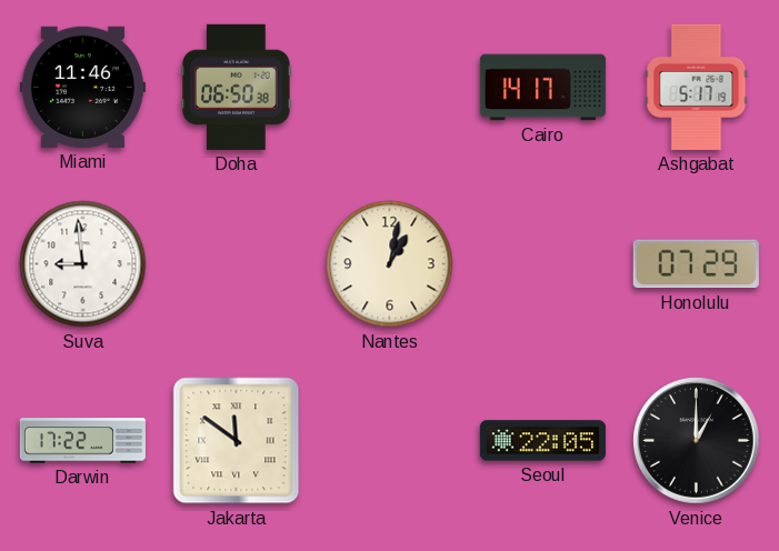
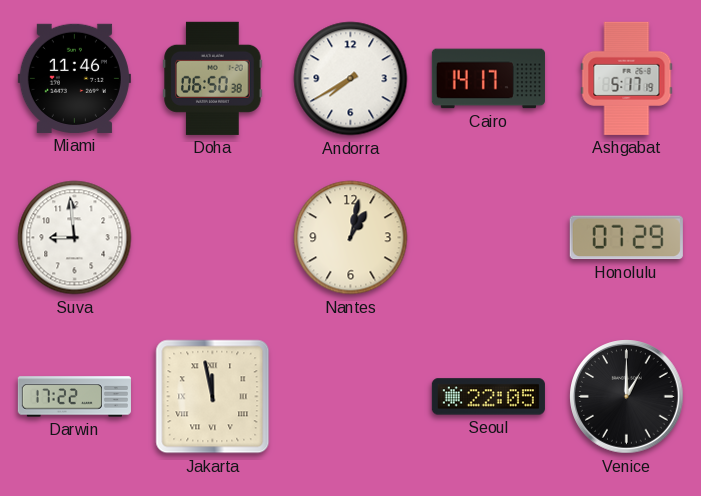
Andorra: none -> 7:40
Jakarta: 11:51 -> 11:58
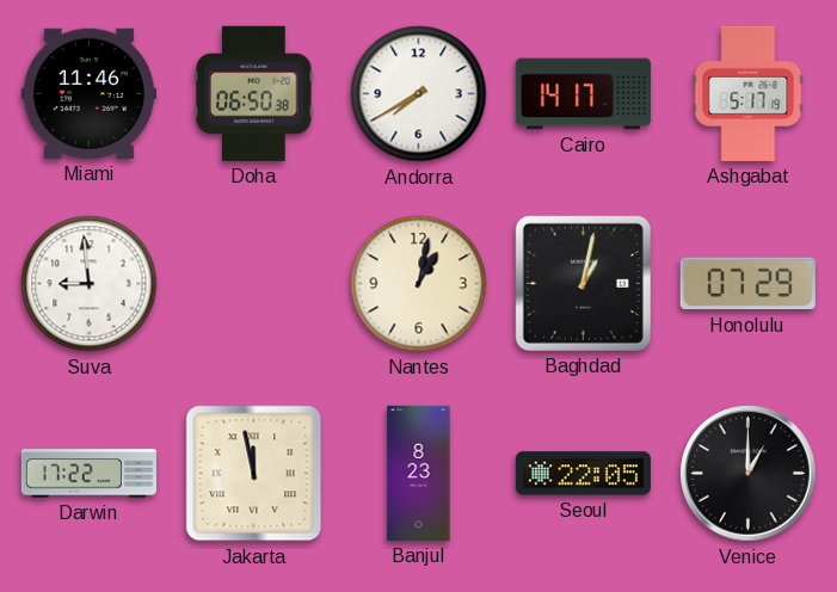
Baghdad: none -> 1:02
Banjul: none -> 8:23
